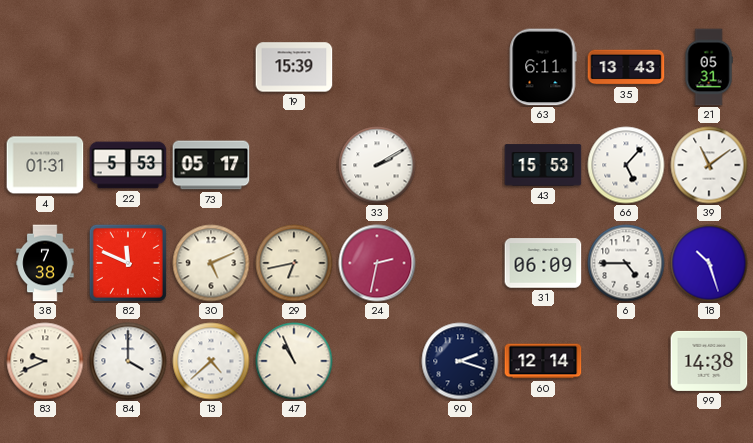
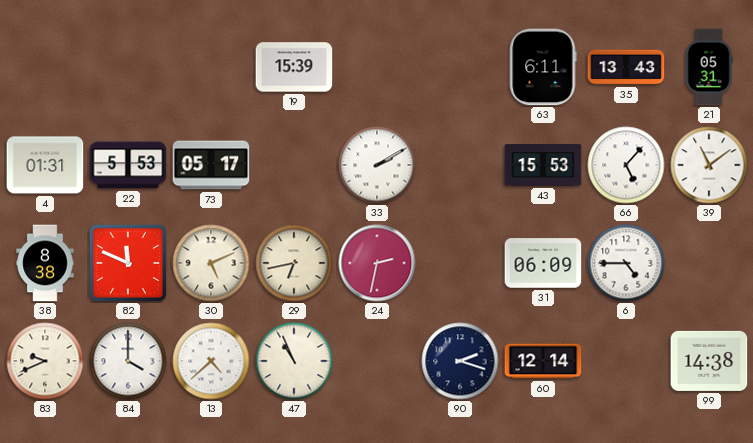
38: 7:38 -> 8:38
18: 10:27 -> none
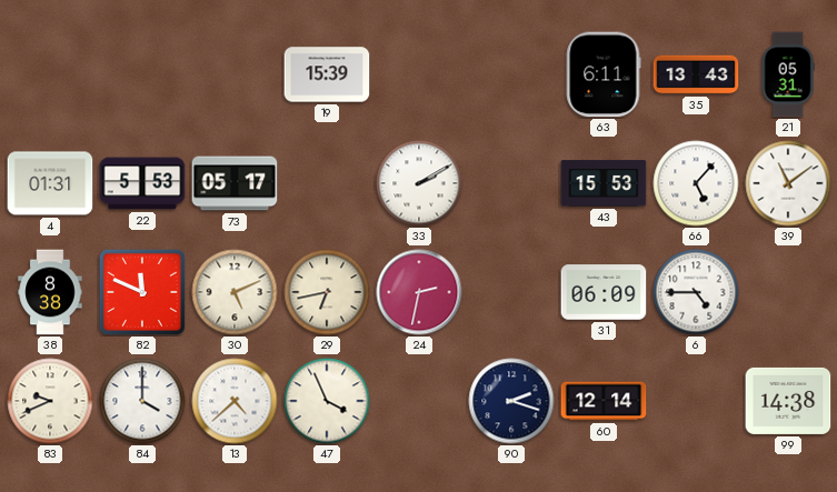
47: 10:56 -> 3:56
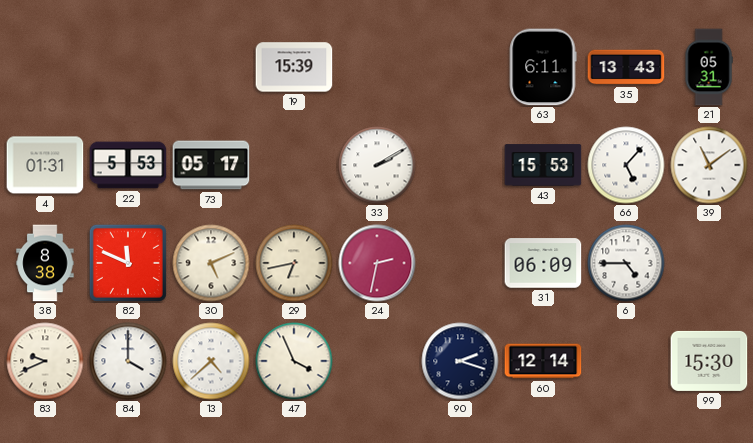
99: 14:38 -> 15:30
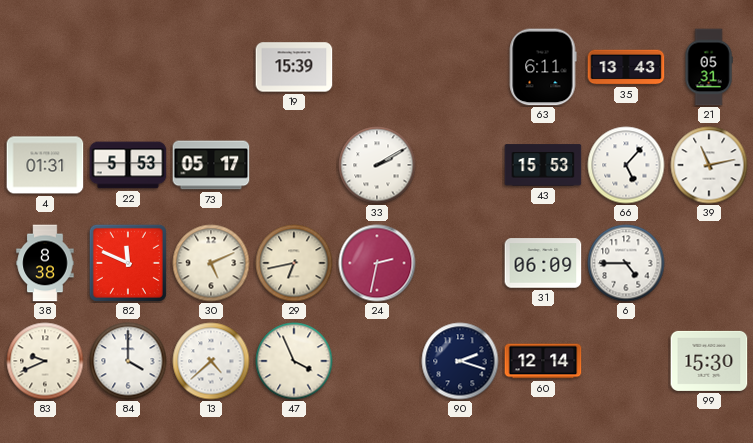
39: 11:09 -> 11:13
